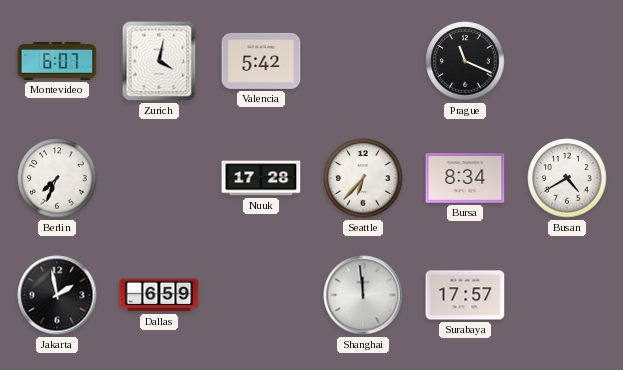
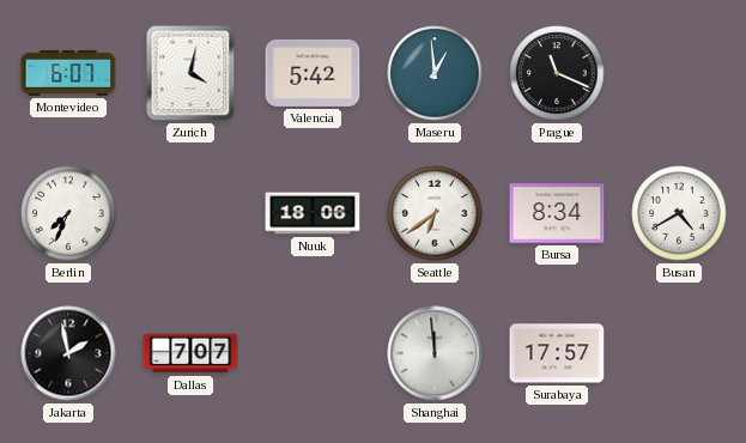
Maseru: none -> 12:59
Nuuk: 17:28 -> 18:06
Seattle: 6:37 -> 6:39
Dallas: 6:59 -> 7:07
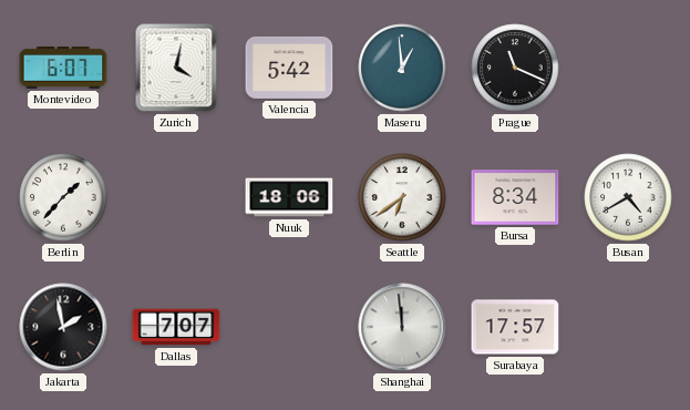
Berlin: 7:34 -> 1:37
